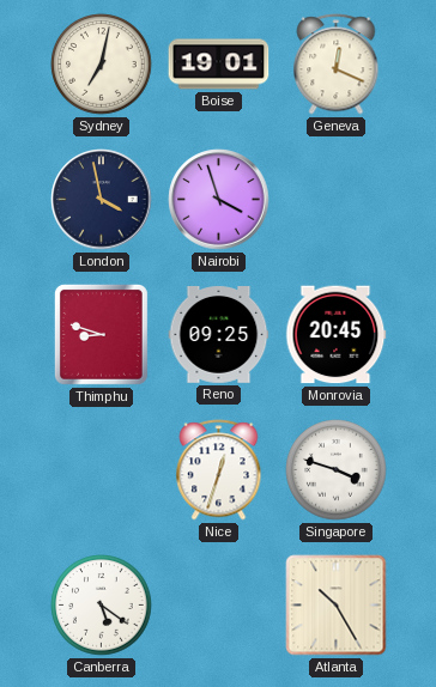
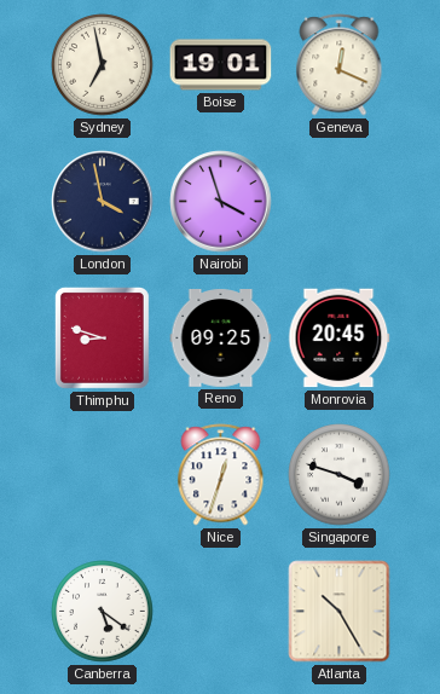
Sydney: 7:02 -> 6:58
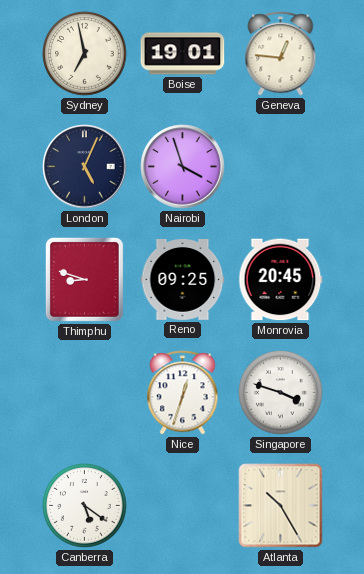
Geneva: 12:19 -> 12:46
London: 3:58 -> 5:04
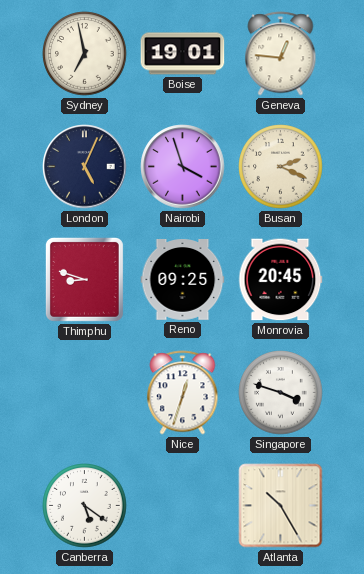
Busan: none -> 2:19
